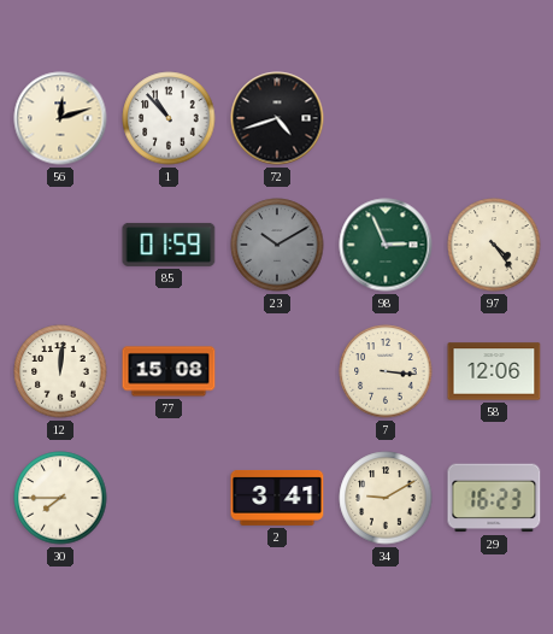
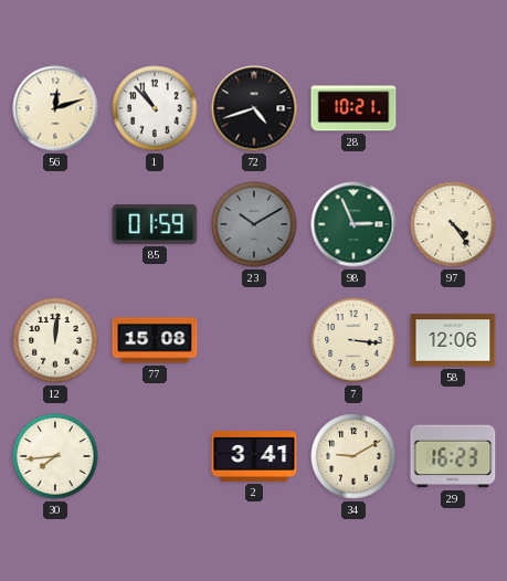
28: none -> 10:21
30: 7:45 -> 7:44
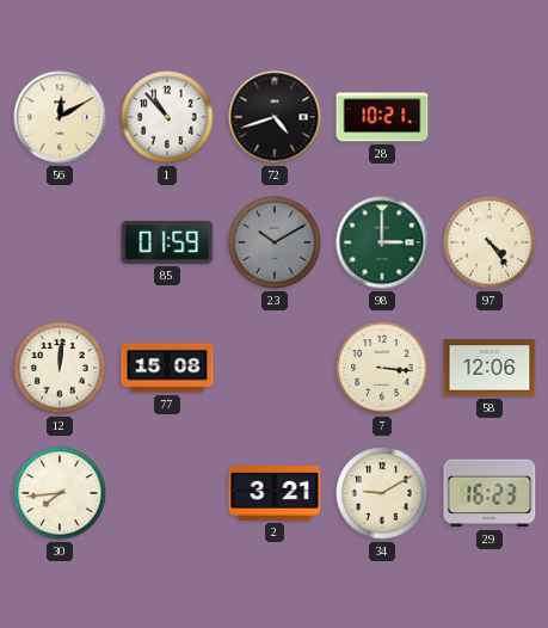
56: 12:12 -> 12:10
98: 2:56 -> 3:00
2: 3:41 -> 3:21
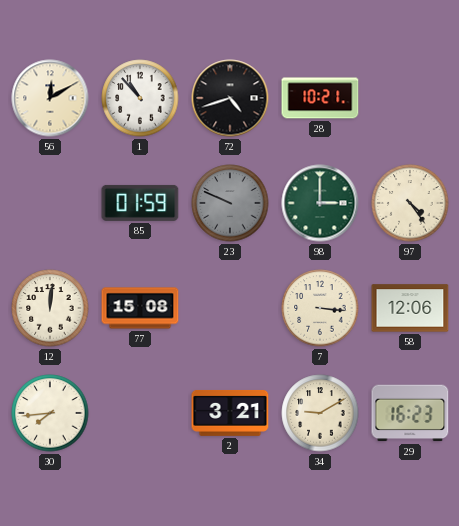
23: 10:10 -> 9:49
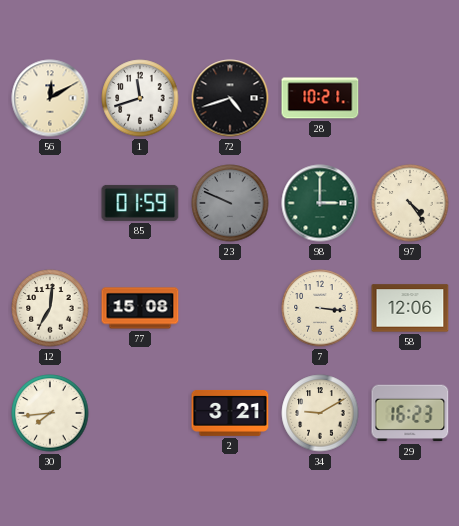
1: 10:53 -> 11:42
12: 12:01 -> 7:01
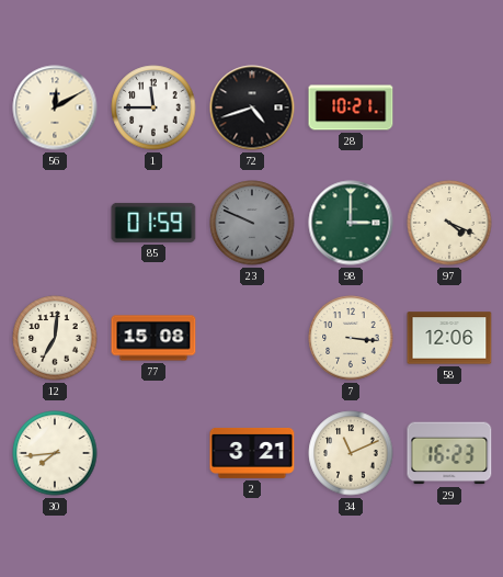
1: 11:42 -> 11:45
97: 4:24 -> 4:19
34: 9:10 -> 11:11
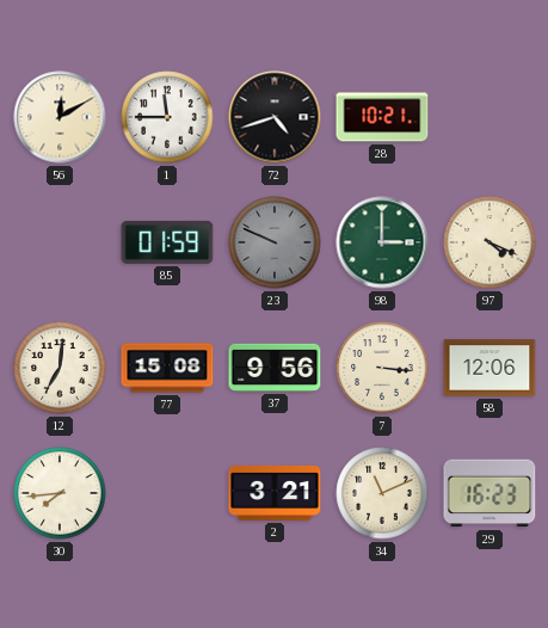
37: none -> 9:56
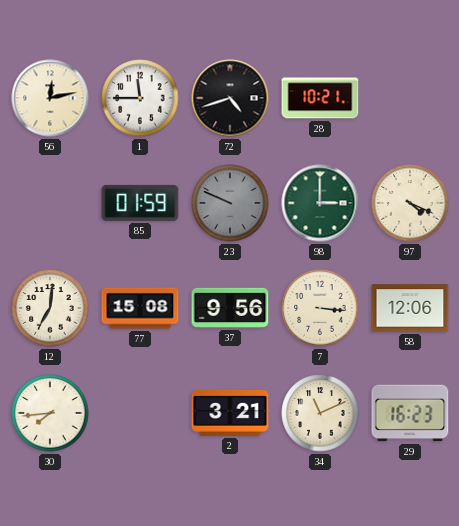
56: 12:10 -> 12:13
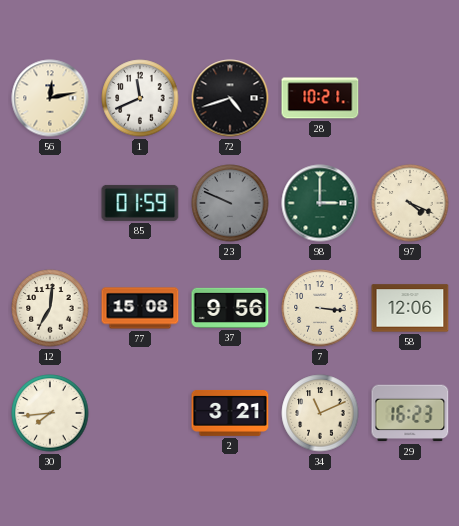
1: 11:45 -> 11:41
